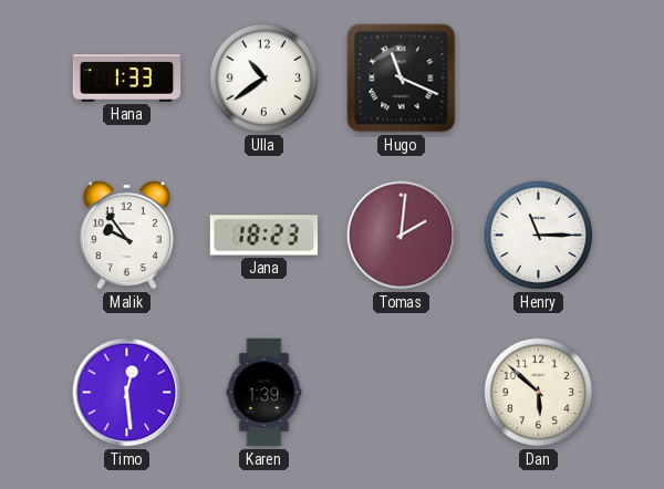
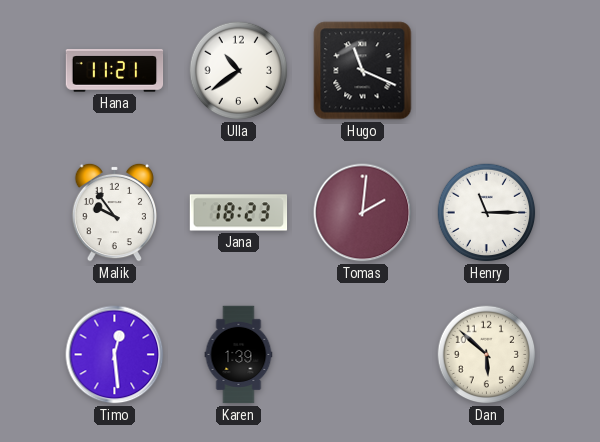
Hana: 1:33 -> 11:21
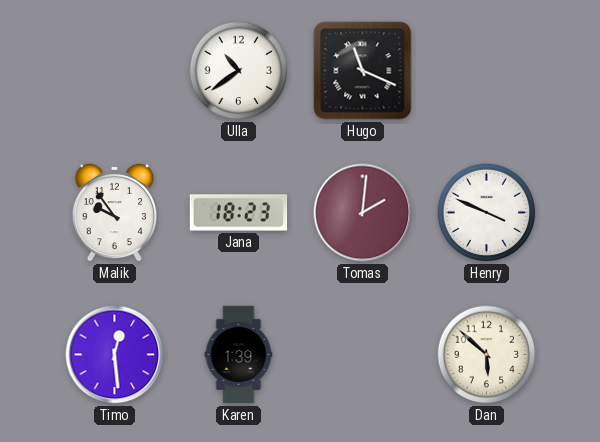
Hana: 11:21 -> none
Henry: 11:15 -> 3:49
